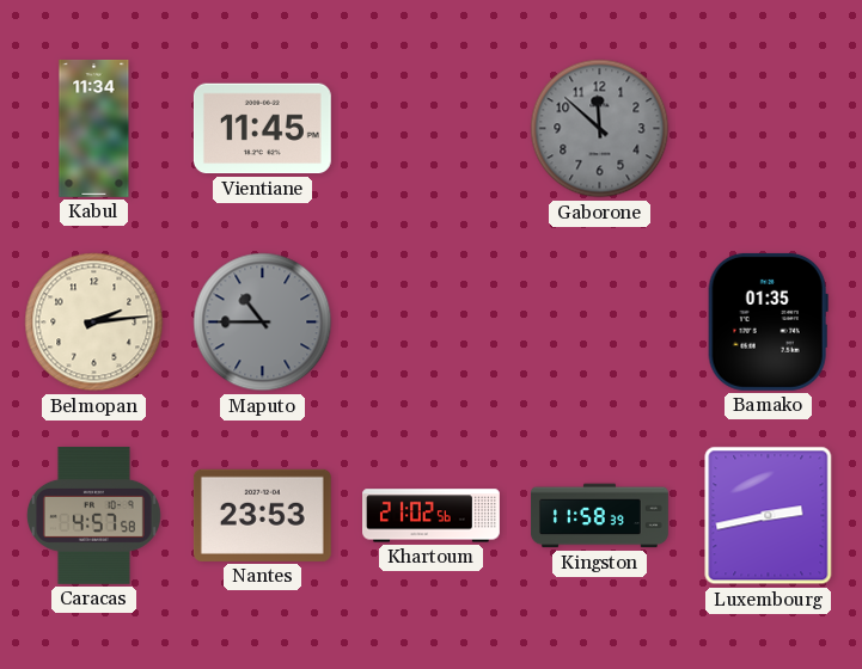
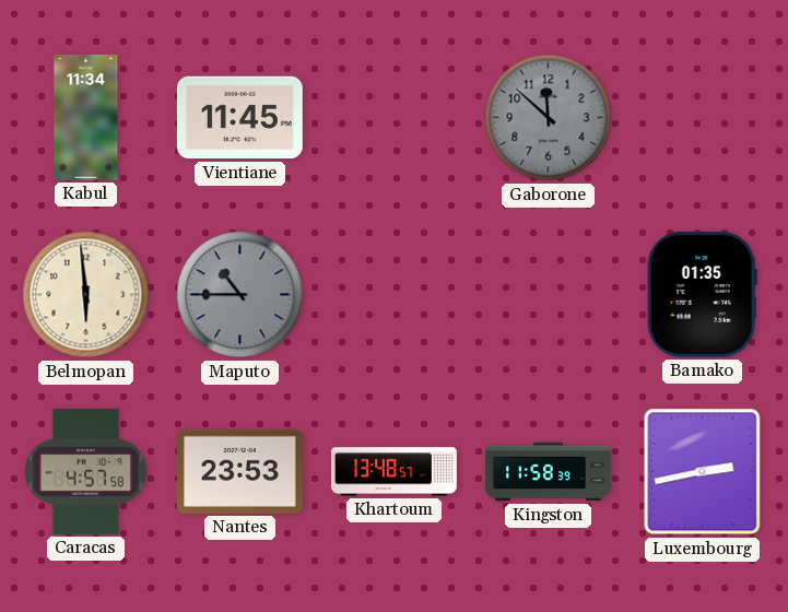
Belmopan: 2:14 -> 5:59
Khartoum: 21:02 -> 13:48
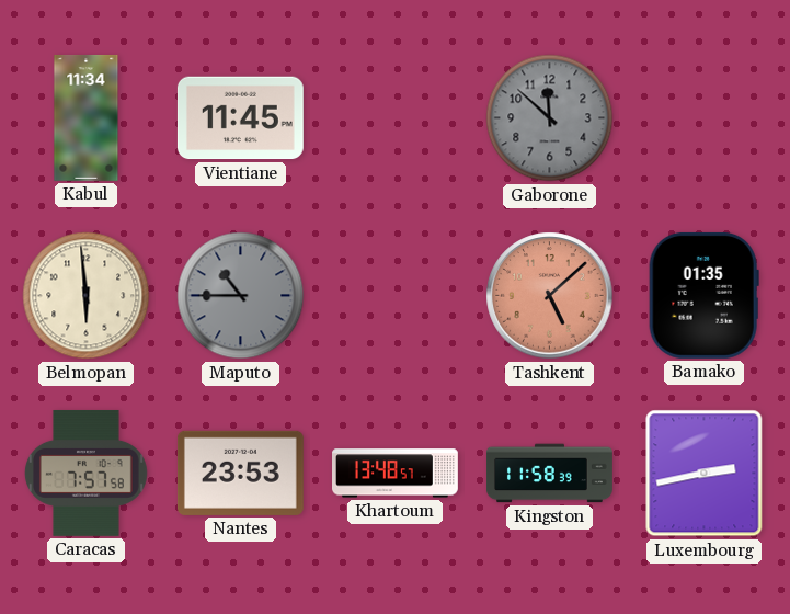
Tashkent: none -> 5:08
Caracas: 4:57 -> 7:57
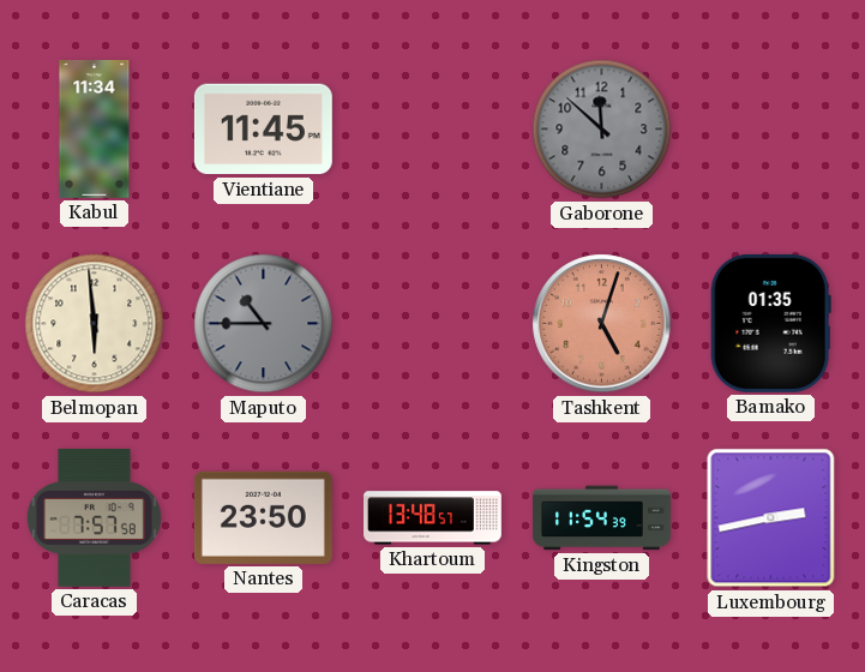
Tashkent: 5:08 -> 5:03
Nantes: 23:53 -> 23:50
Kingston: 11:58 -> 11:54
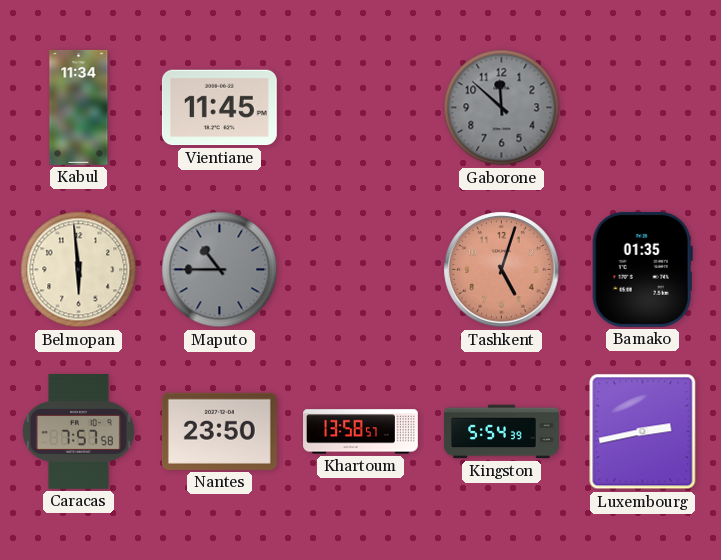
Khartoum: 13:48 -> 13:58
Kingston: 11:54 -> 5:54
